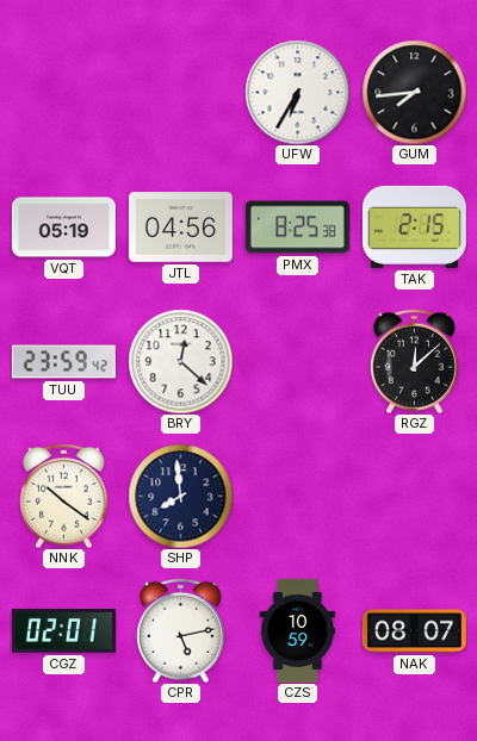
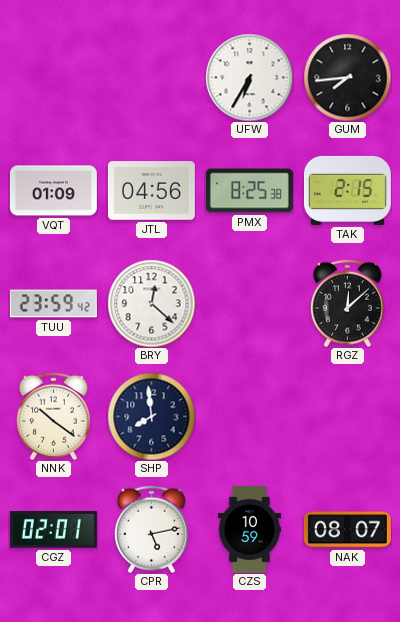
VQT: 05:19 -> 01:09
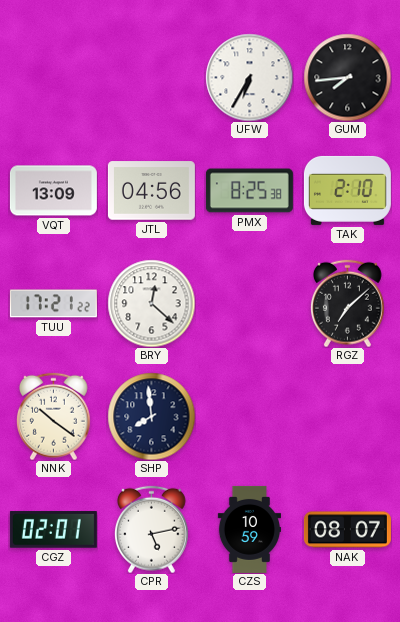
VQT: 01:09 -> 13:09
TAK: 2:15 -> 2:10
TUU: 23:59 -> 17:21
RGZ: 12:08 -> 7:08
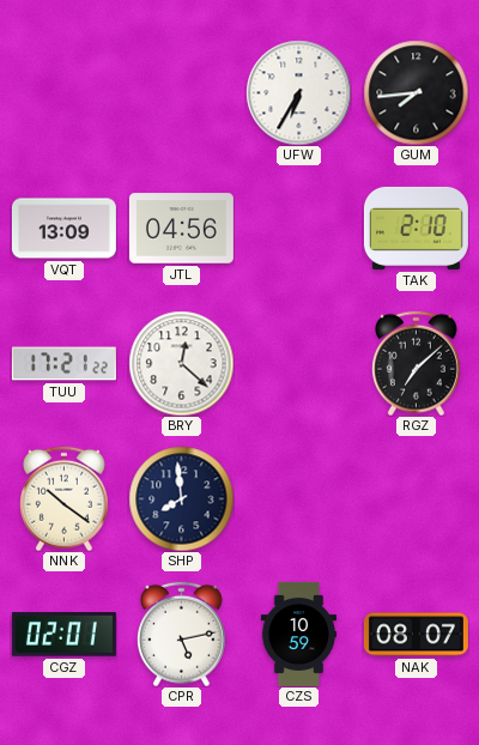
PMX: 8:25 -> none
